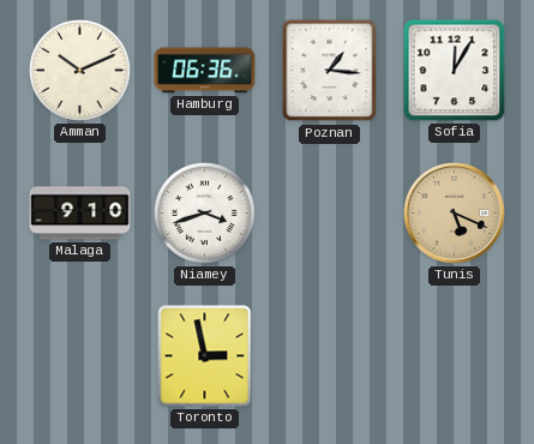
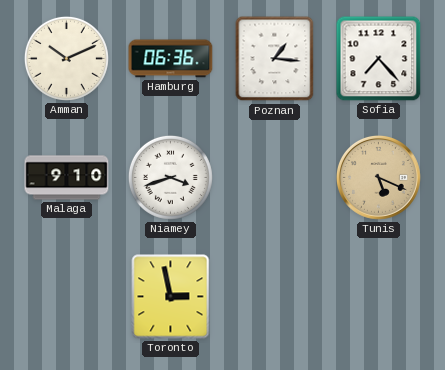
Sofia: 12:05 -> 7:23
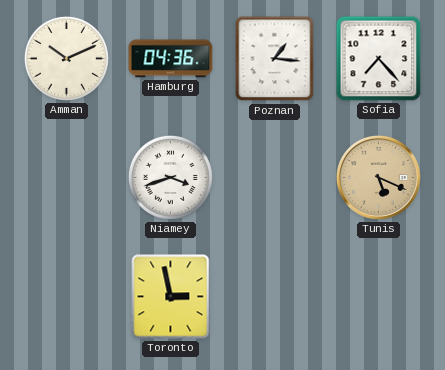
Hamburg: 06:36 -> 04:36
Malaga: 9:10 -> none
